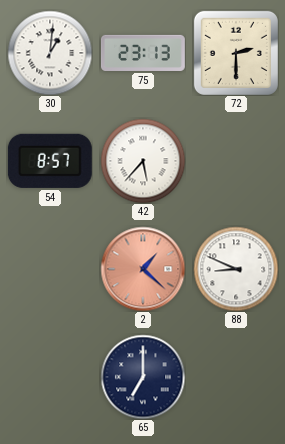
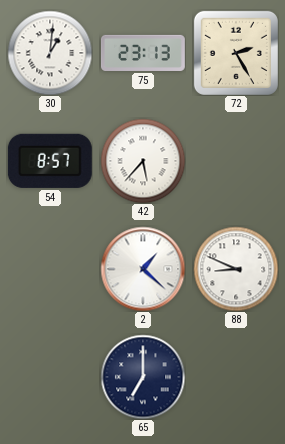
72: 2:30 -> 2:25
2 dial: salmon -> white
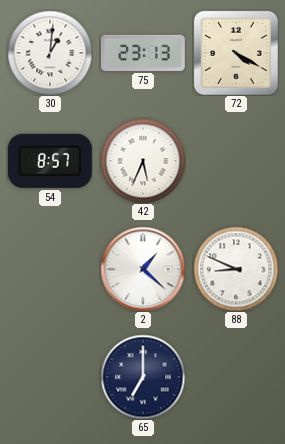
72: 2:25 -> 4:20
42: 5:37 -> 5:34
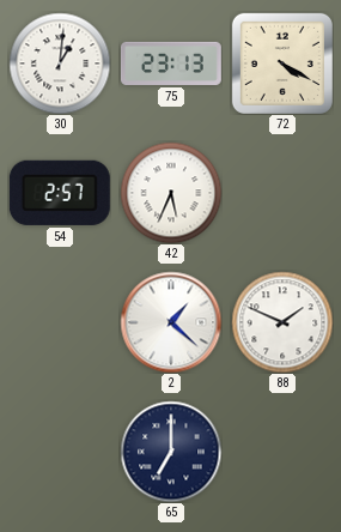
54: 8:57 -> 2:57
88: 8:49 -> 1:49
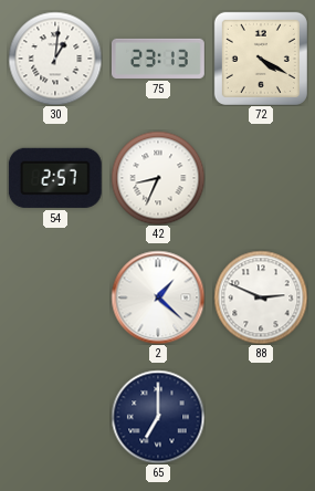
42: 5:34 -> 8:34
88: 1:49 -> 2:49
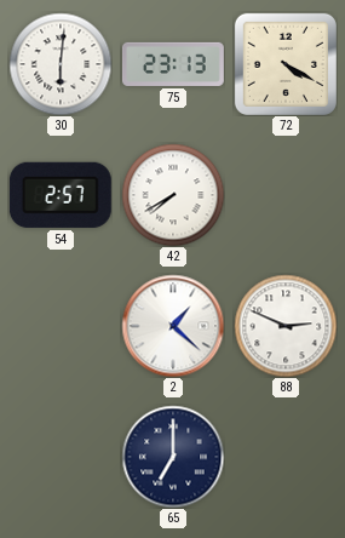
30: 1:01 -> 6:01
42: 8:34 -> 7:40
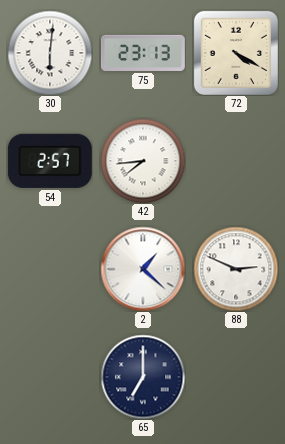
42: 7:40 -> 7:44
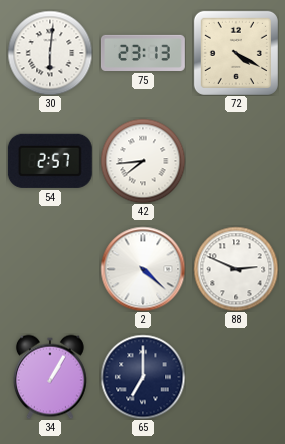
2: 1:22 -> 4:22
34: none -> 1:05
